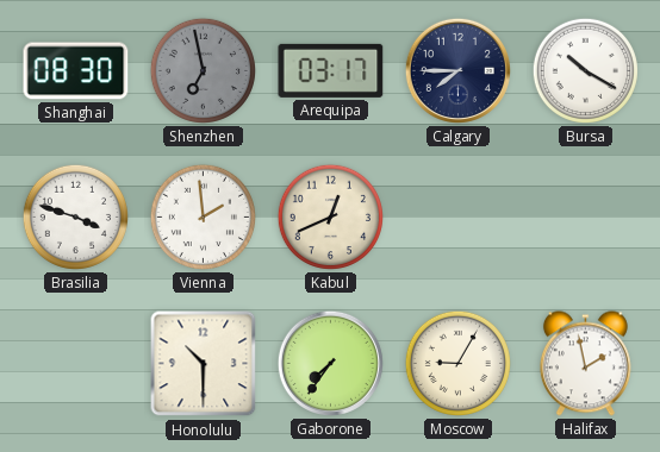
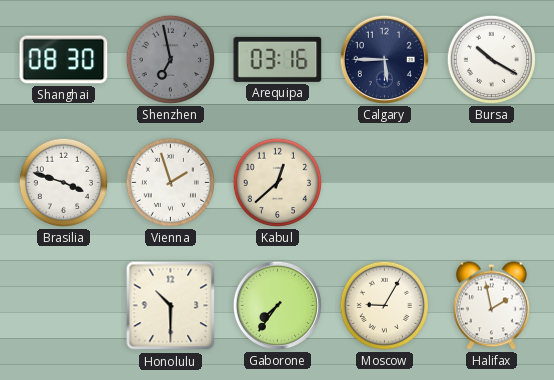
Arequipa: 03:17 -> 03:16
Calgary: 7:45 -> 5:45
Vienna: 1:59 -> 1:57
Kabul: 12:41 -> 12:38
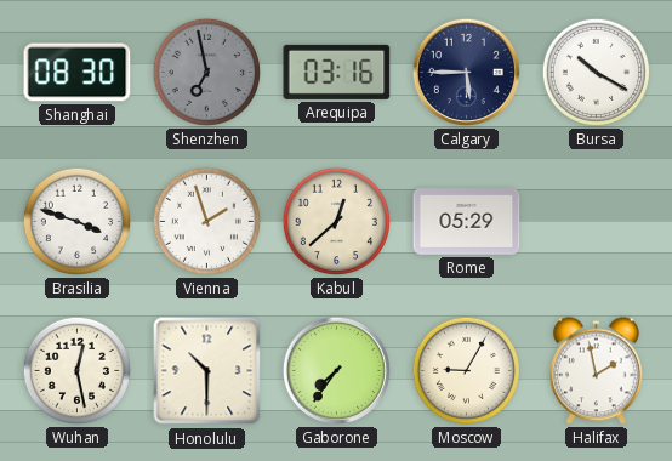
Rome: none -> 05:29
Wuhan: none -> 12:28
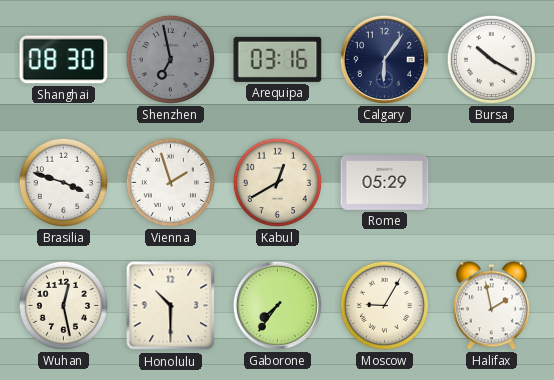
Calgary: 5:45 -> 6:06
Kabul: 12:38 -> 12:40
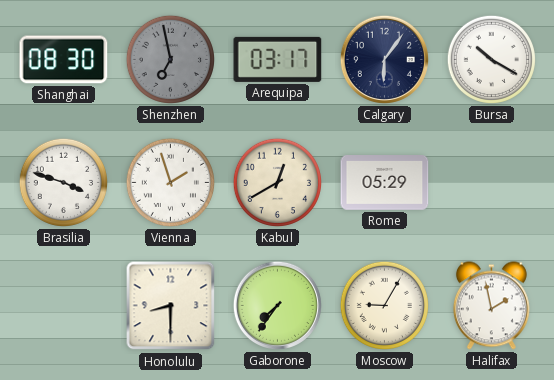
Arequipa: 03:16 -> 03:17
Wuhan: 12:28 -> none
Honolulu: 10:30 -> 8:30
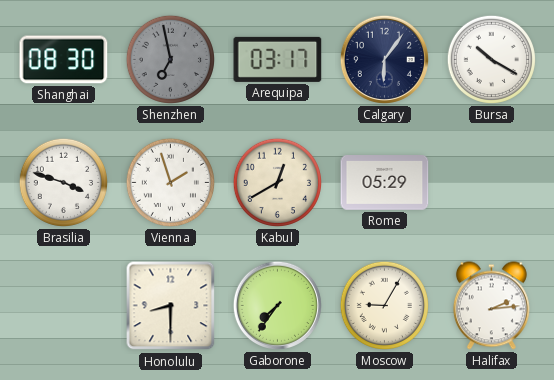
Halifax: 1:58 -> 2:14
